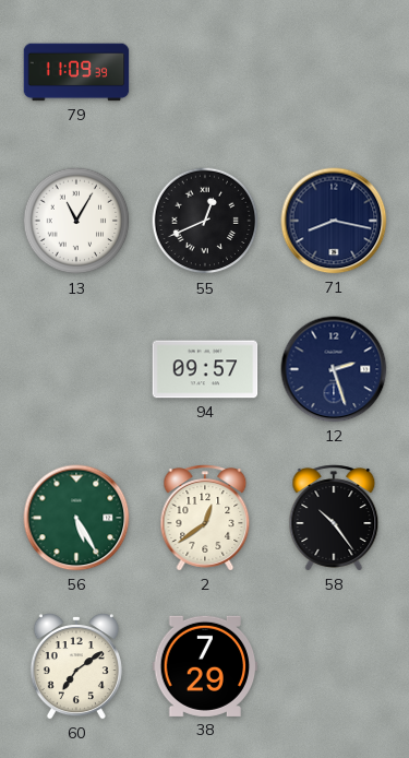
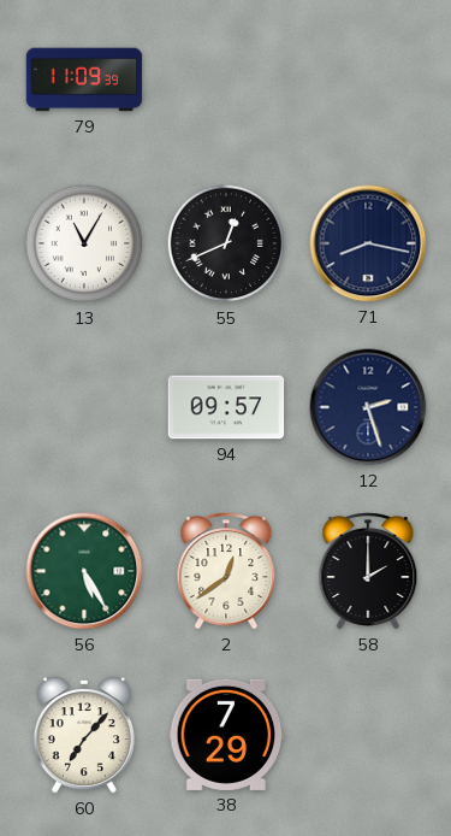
58: 10:24 -> 2:00
60: 7:09 -> 7:07
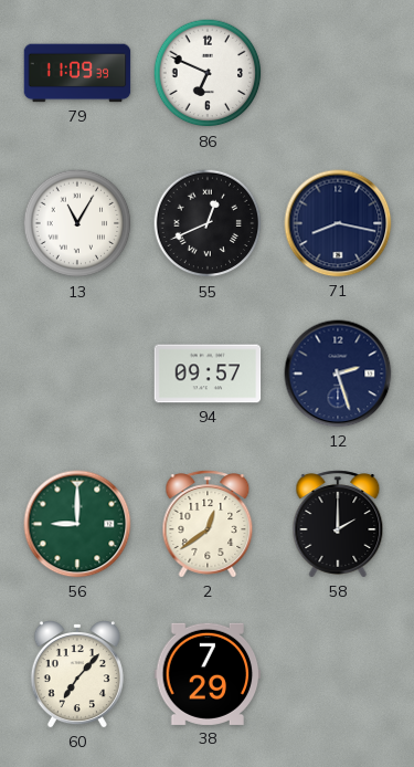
86: none -> 6:49
56: 5:25 -> 9:00
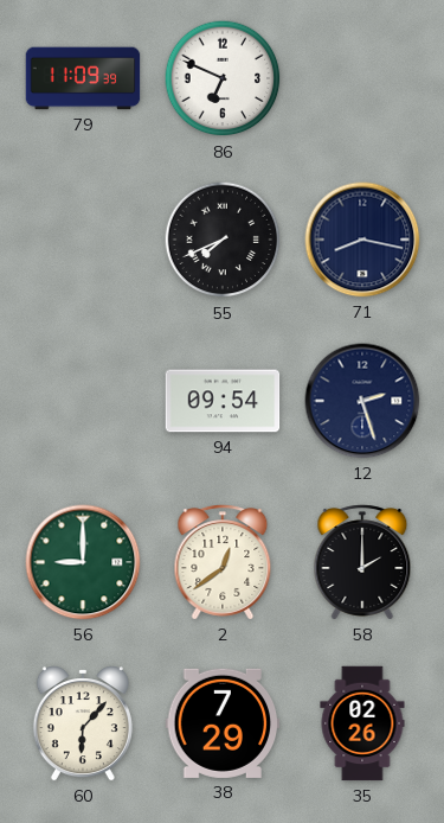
13: 11:05 -> none
55: 12:41 -> 7:41
94: 09:57 -> 09:54
60: 7:07 -> 6:07
35: none -> 02:26
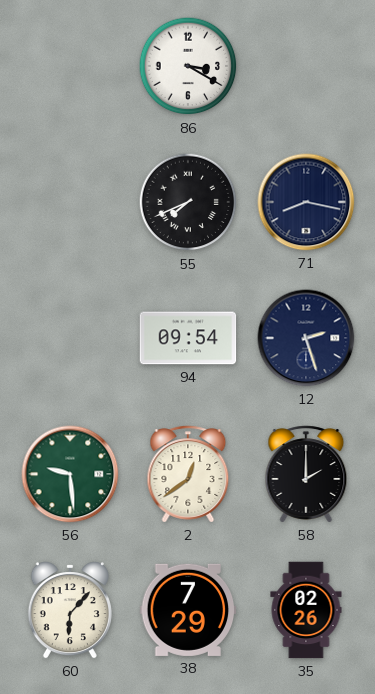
79: 11:09 -> none
86: 6:49 -> 3:20
56: 9:00 -> 9:29
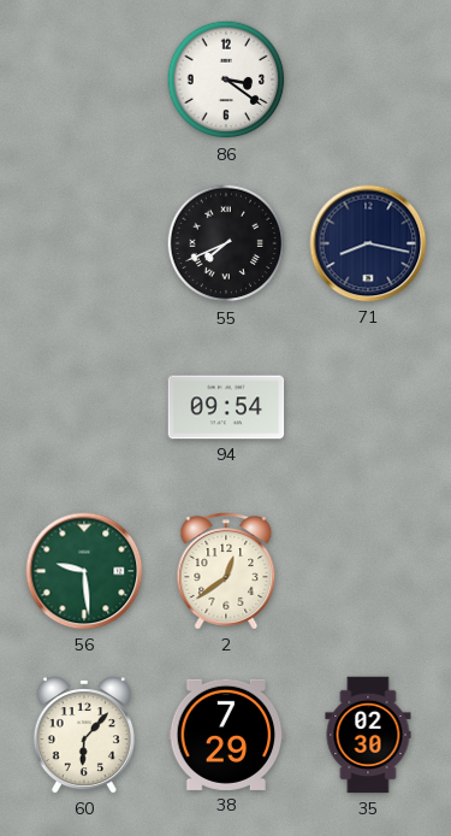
86: 3:20 -> 3:21
12: 2:27 -> none
58: 2:00 -> none
35: 02:26 -> 02:30
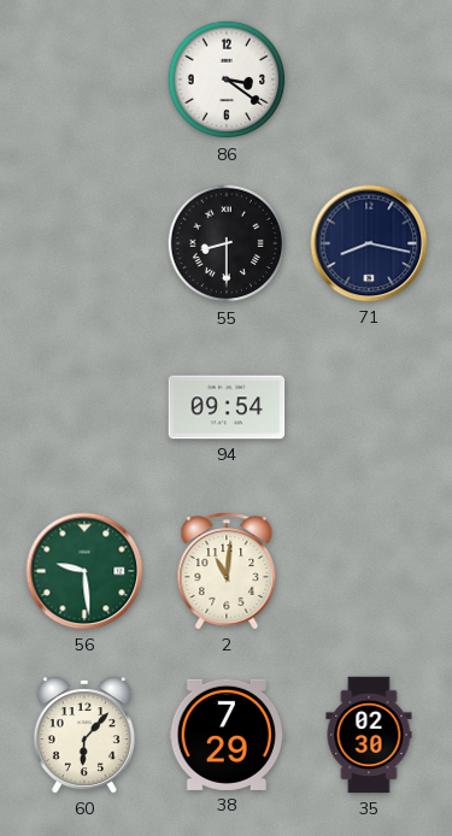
55: 7:41 -> 8:30
2: 12:39 -> 11:01
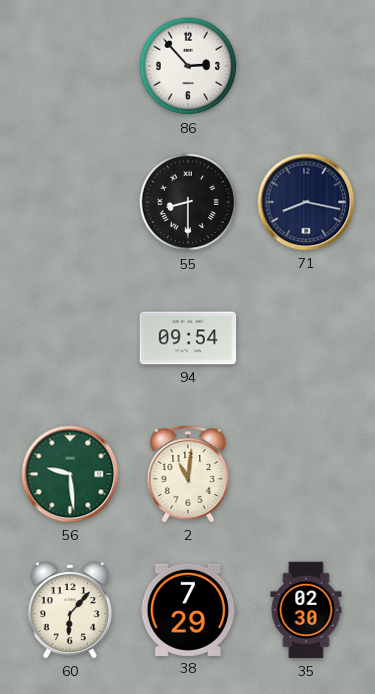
86: 3:21 -> 2:53
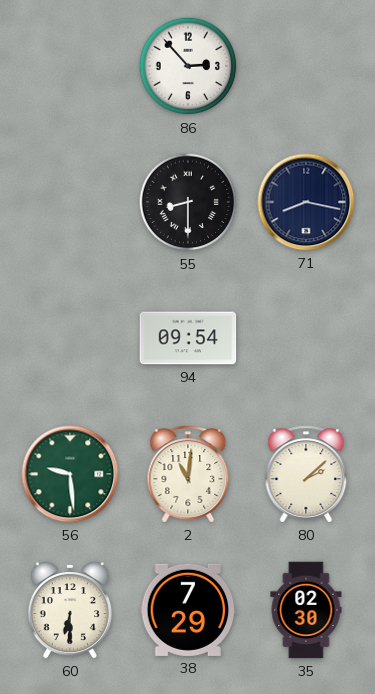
80: none -> 2:08
60: 6:07 -> 6:30
